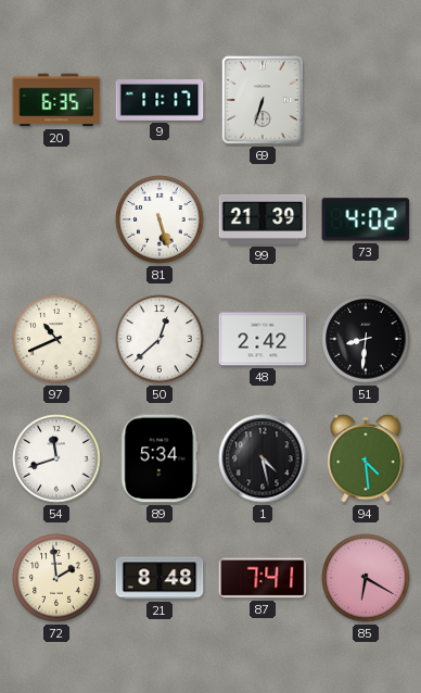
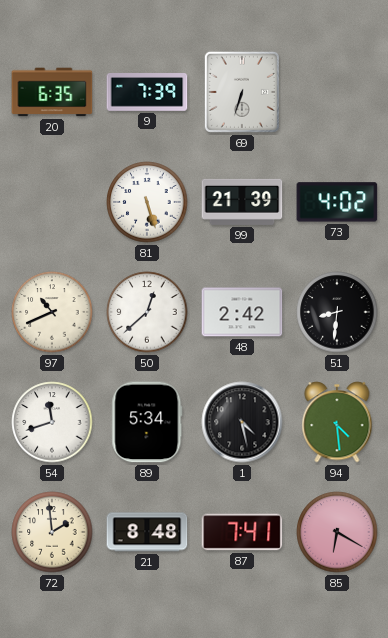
9: 11:17 -> 7:39
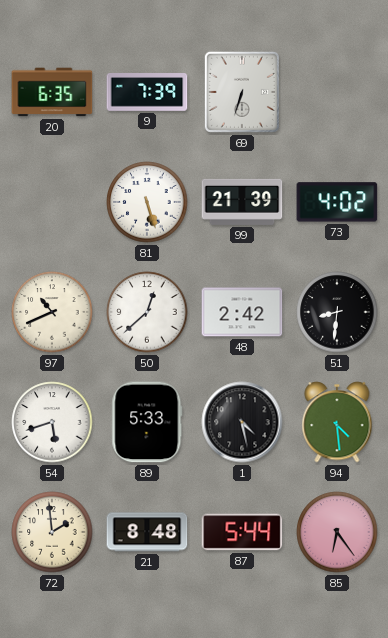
54: 11:42 -> 5:42
89: 5:34 -> 5:33
87: 7:41 -> 5:44
85: 6:20 -> 6:24
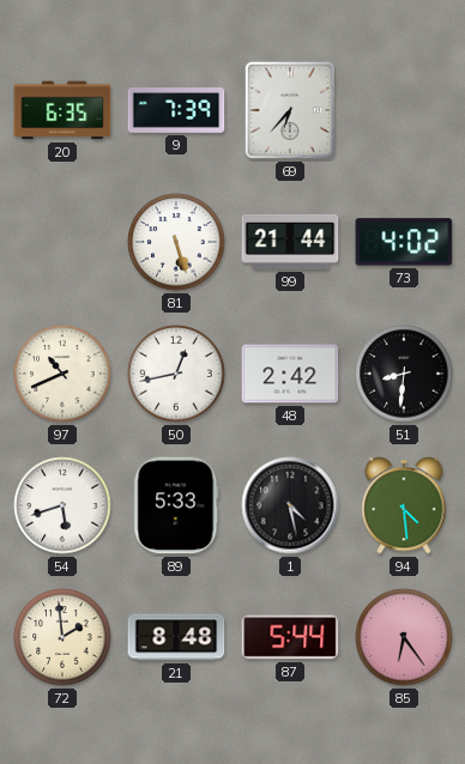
69: 6:33 -> 6:37
99: 21:39 -> 21:44
50: 12:38 -> 12:43
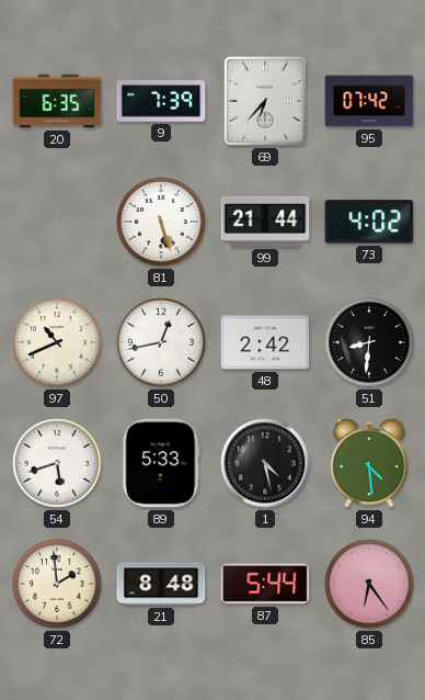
95: none -> 07:42
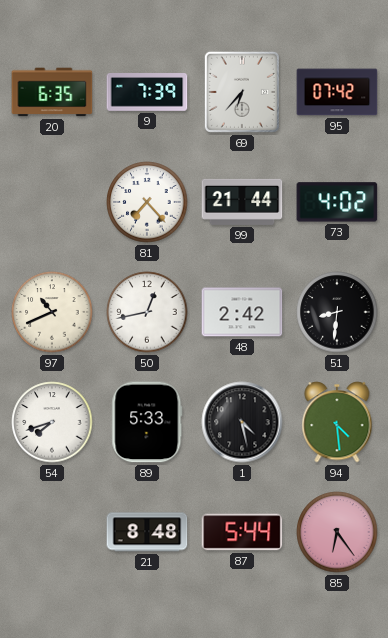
81: 5:27 -> 7:23
54: 5:42 -> 7:42
72: 1:59 -> none
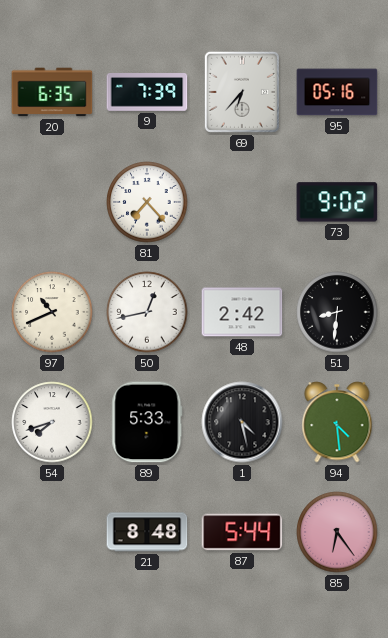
95: 07:42 -> 05:16
99: 21:44 -> none
73: 4:02 -> 9:02
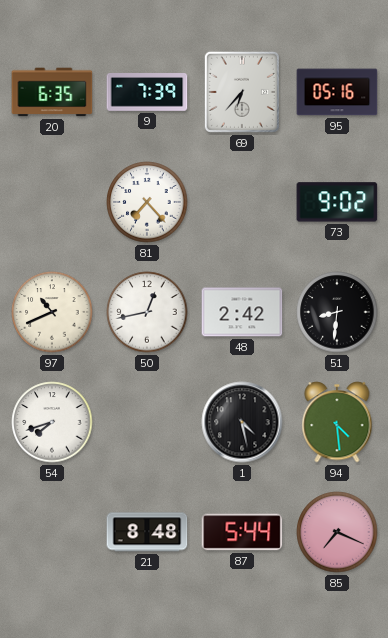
89: 5:33 -> none
85: 6:24 -> 7:19
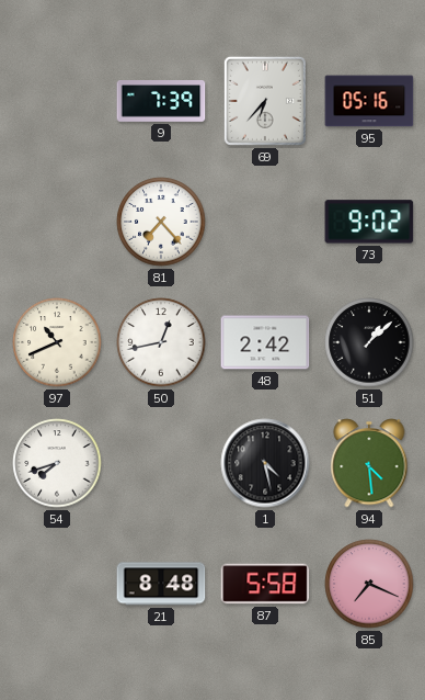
20: 6:35 -> none
51: 8:31 -> 1:08
87: 5:44 -> 5:58
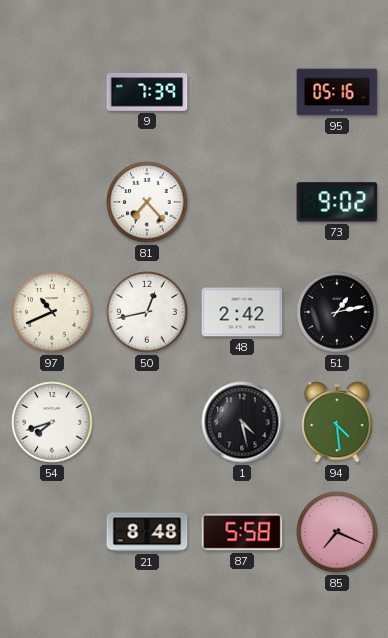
69: 6:37 -> none
51: 1:08 -> 1:13
